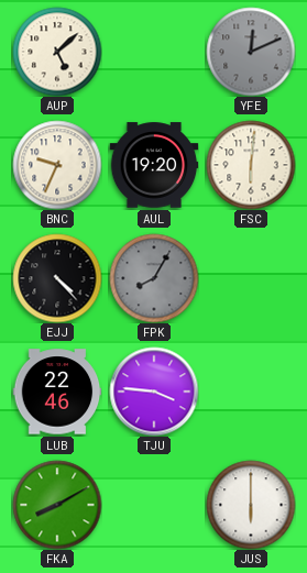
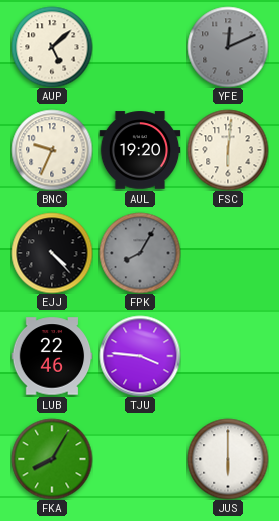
FKA: 8:10 -> 8:05
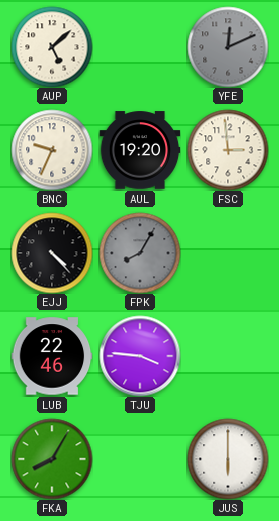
FSC: 6:01 -> 2:59
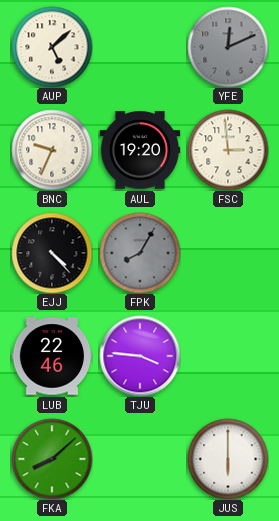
FKA: 8:05 -> 8:08
